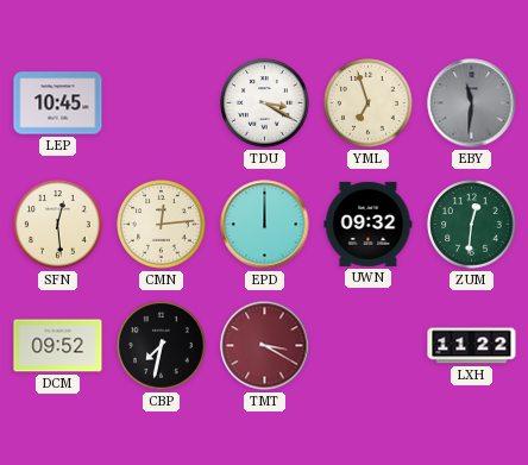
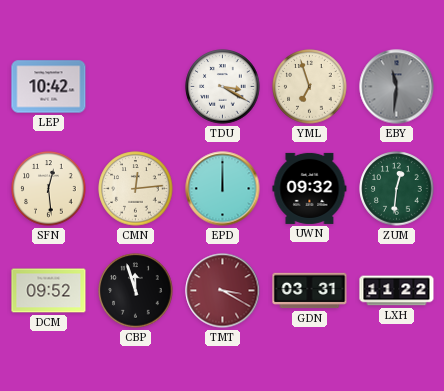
LEP: 10:45 -> 10:42
CBP: 7:32 -> 11:57
GDN: none -> 03:31
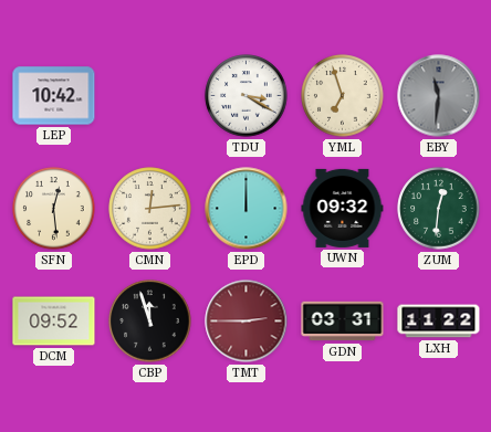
TMT: 3:20 -> 2:45
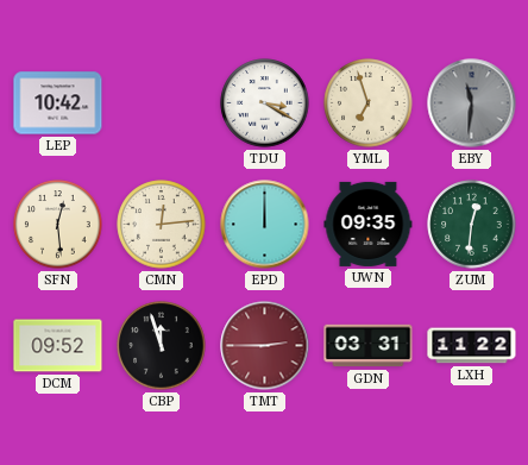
UWN: 09:32 -> 09:35
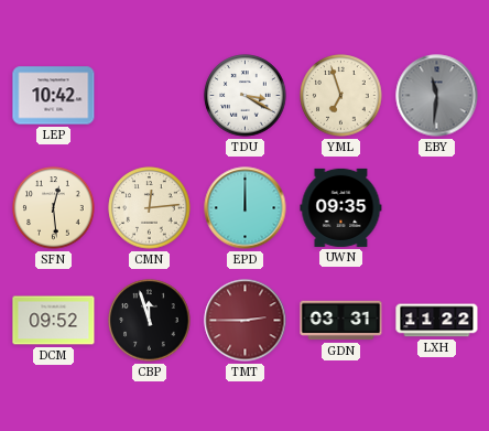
ZUM: 12:31 -> none
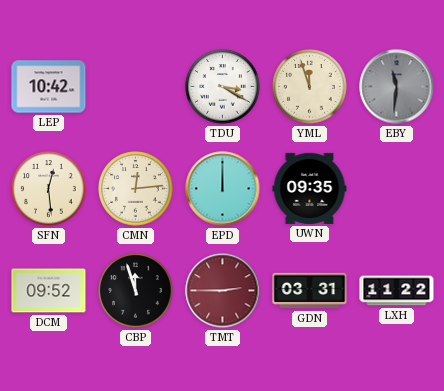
YML: 6:57 -> 11:57
